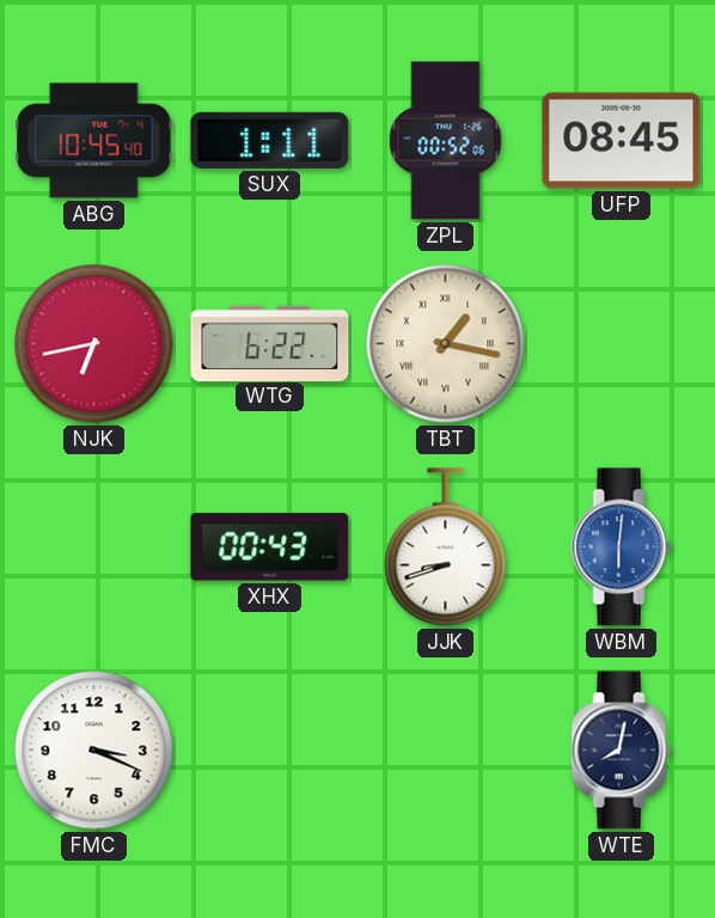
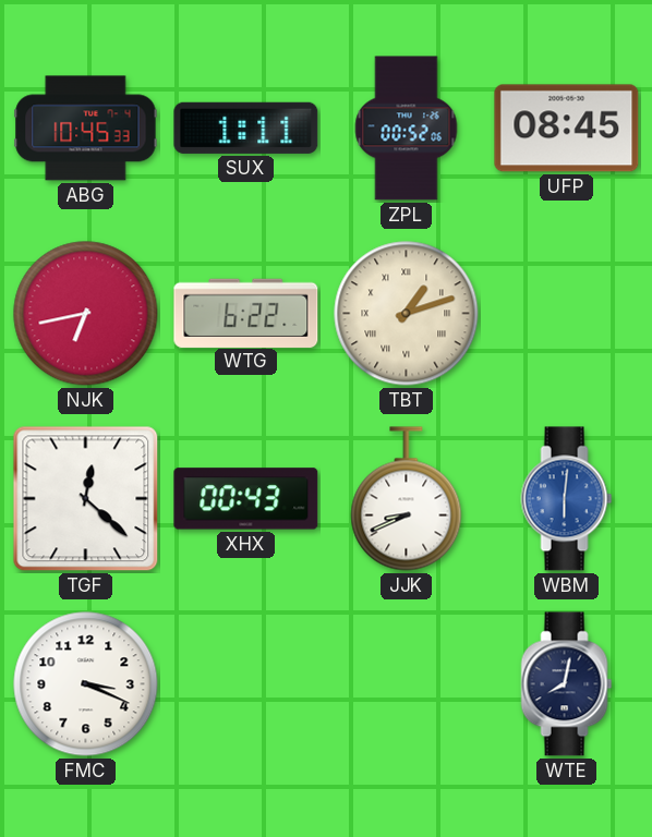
ABG: 10:45:40 -> 10:45:33
TBT: 1:17 -> 1:12
TGF: none -> 12:22
JJK: 8:42 -> 8:41
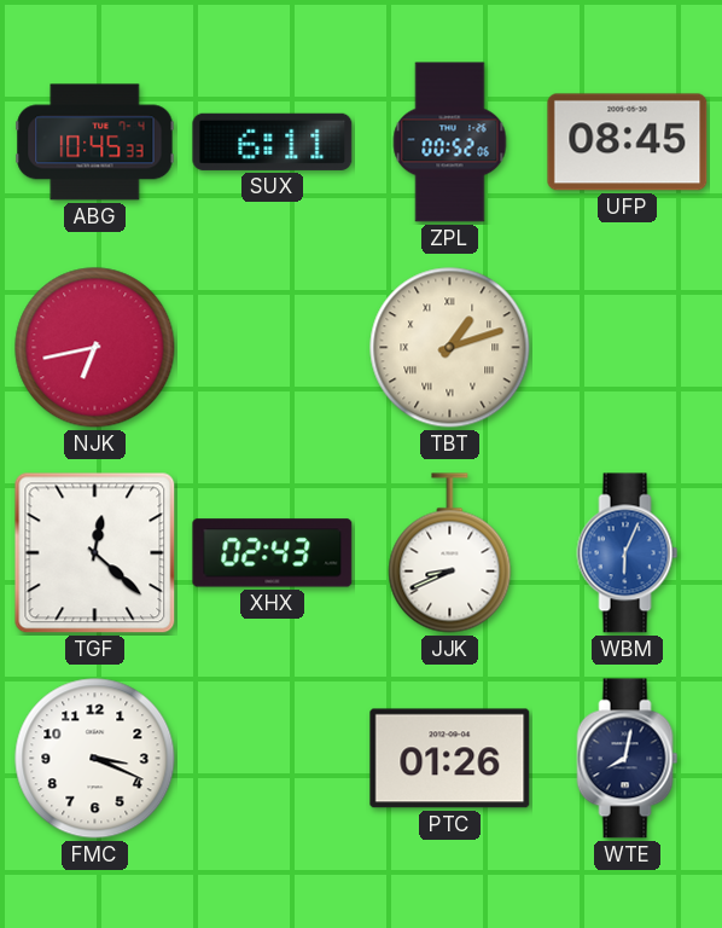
SUX: 1:11 -> 6:11
WTG: 6:22 -> none
XHX: 00:43 -> 02:43
WBM: 6:01 -> 6:04
PTC: none -> 01:26
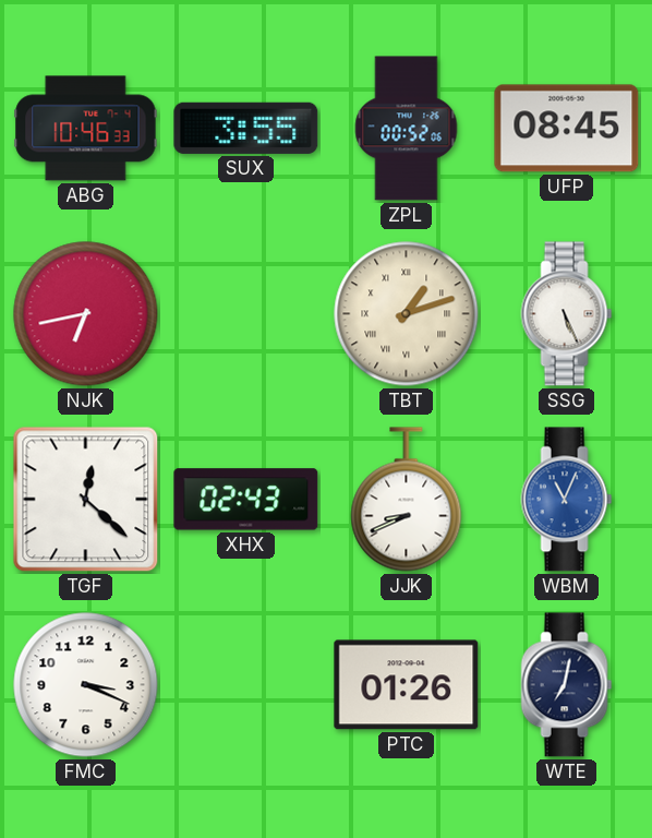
ABG: 10:45 -> 10:46
SUX: 6:11 -> 3:55
SSG: none -> 5:26
WBM: 6:04 -> 11:04
WTE: 8:02 -> 7:02
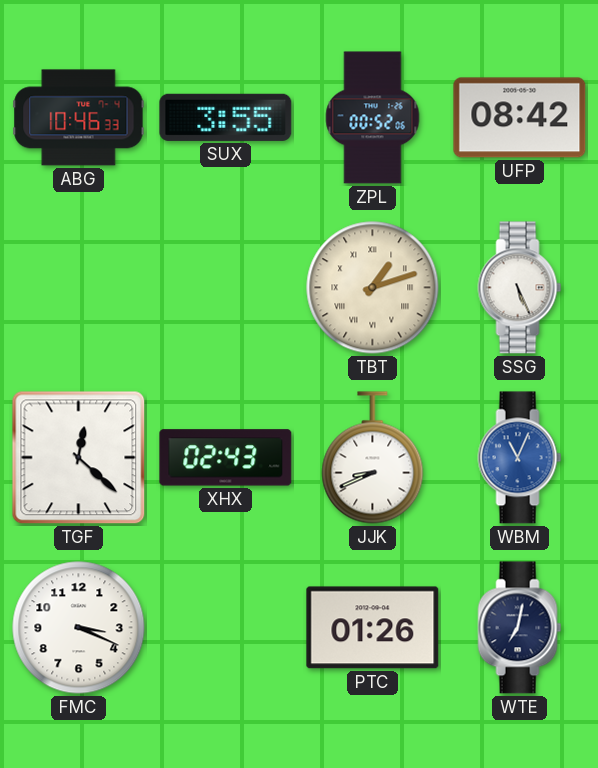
UFP: 08:45 -> 08:42
NJK: 6:43 -> none
